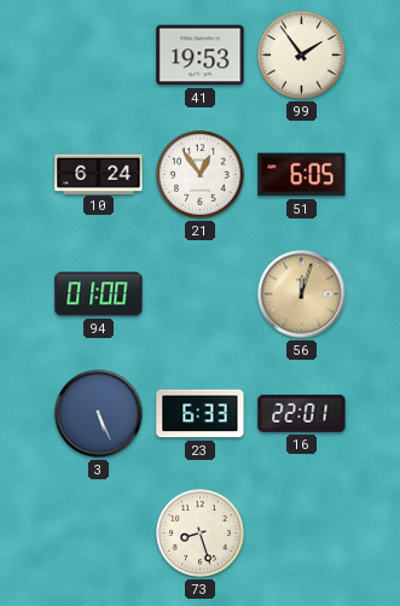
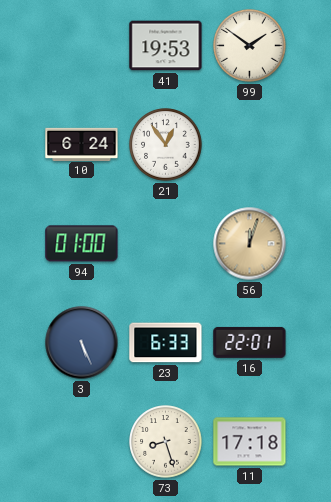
99: 1:54 -> 1:51
51: 6:05 -> none
11: none -> 17:18
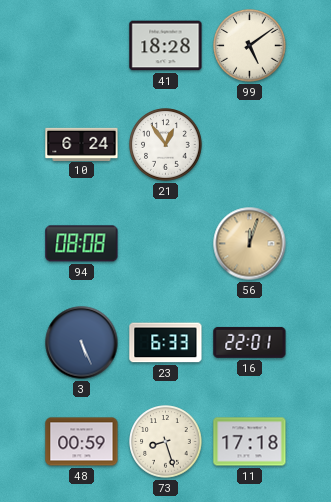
41: 19:53 -> 18:28
99: 1:51 -> 5:09
94: 01:00 -> 08:08
48: none -> 00:59
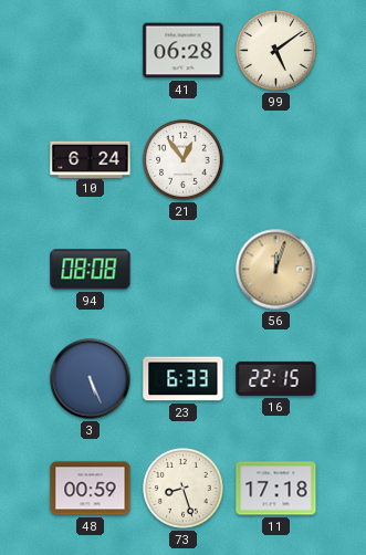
41: 18:28 -> 06:28
16: 22:01 -> 22:15
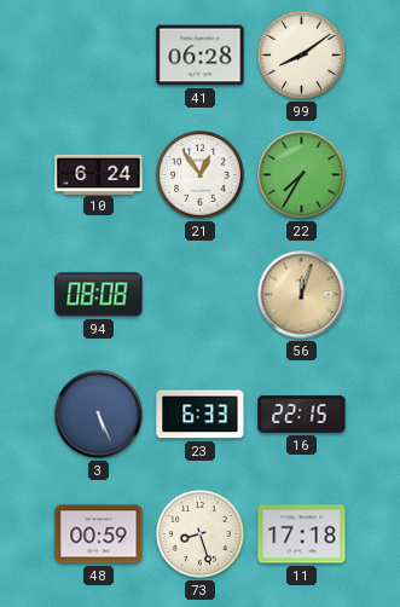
99: 5:09 -> 8:09
22: none -> 7:35
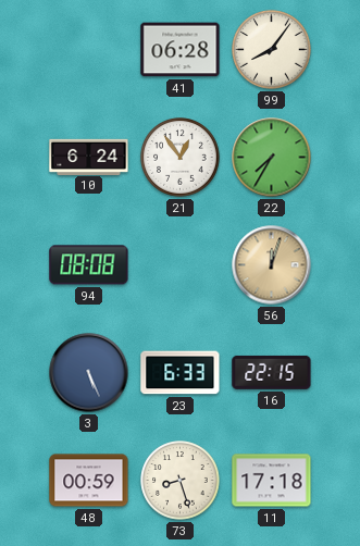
99: 8:09 -> 8:06
